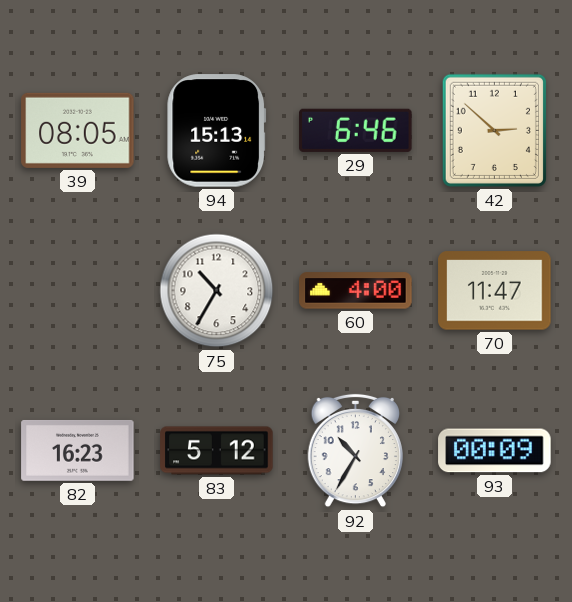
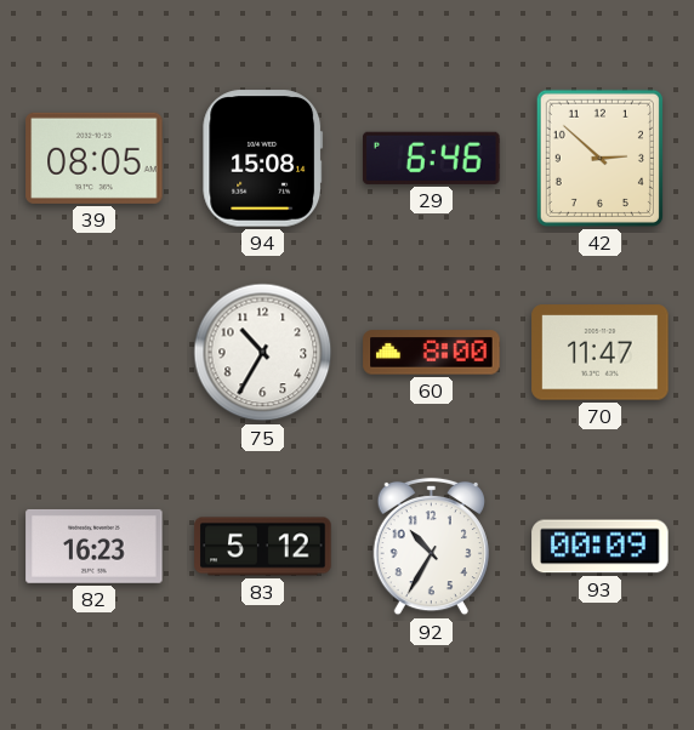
94: 15:13 -> 15:08
60: 4:00 -> 8:00
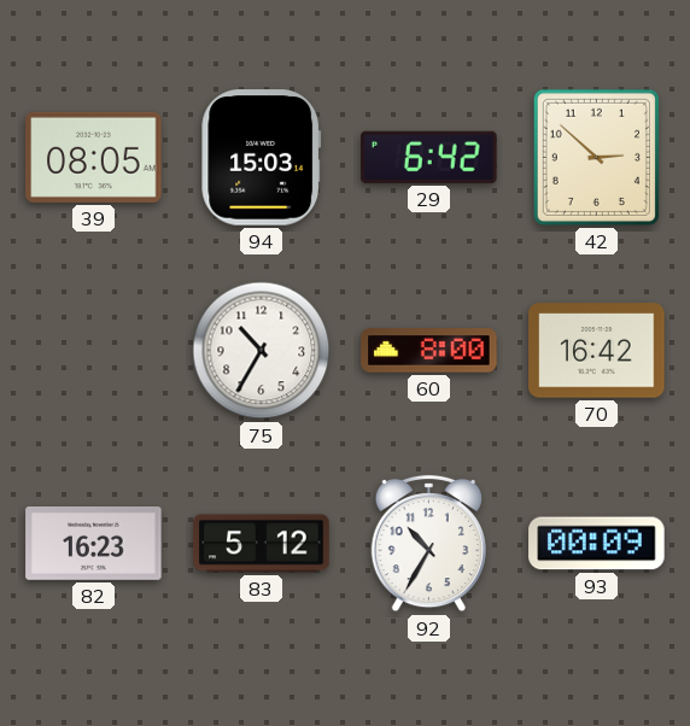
94: 15:08 -> 15:03
29: 6:46 -> 6:42
70: 11:47 -> 16:42
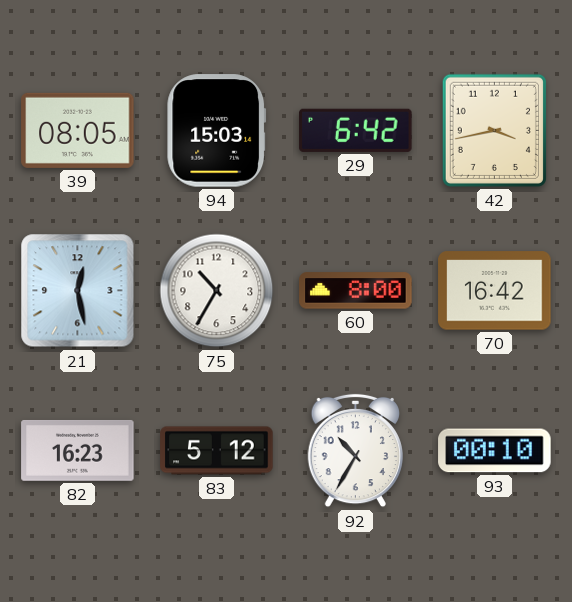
42: 2:52 -> 3:43
21: none -> 12:28
93: 00:09 -> 00:10
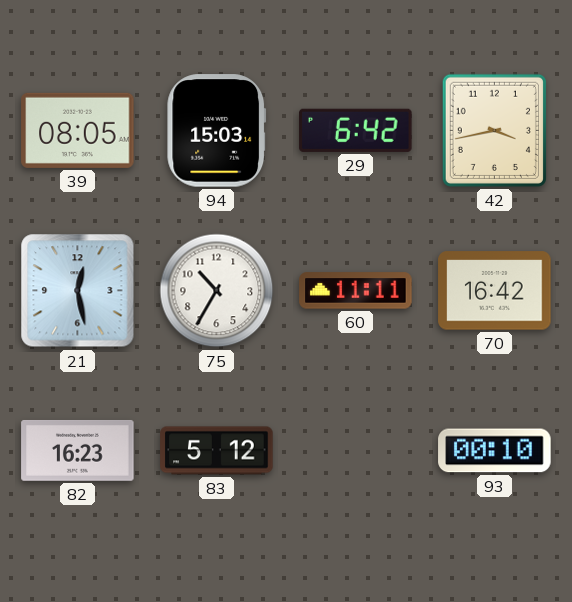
60: 8:00 -> 11:11
92: 10:35 -> none
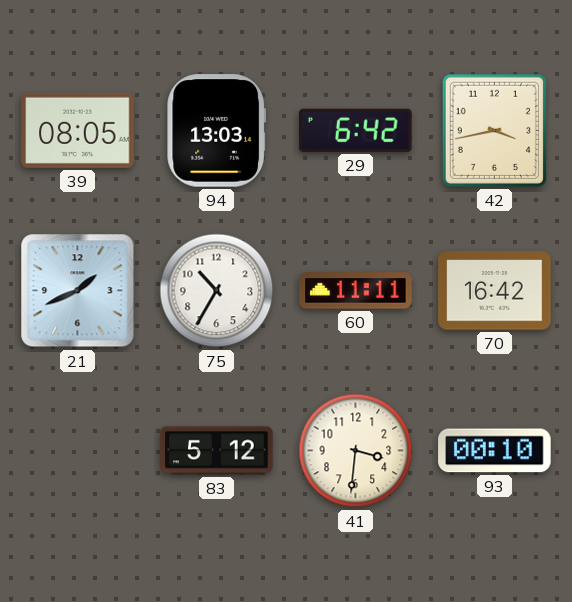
94: 15:03 -> 13:03
21: 12:28 -> 1:41
82: 16:23 -> none
41: none -> 3:31
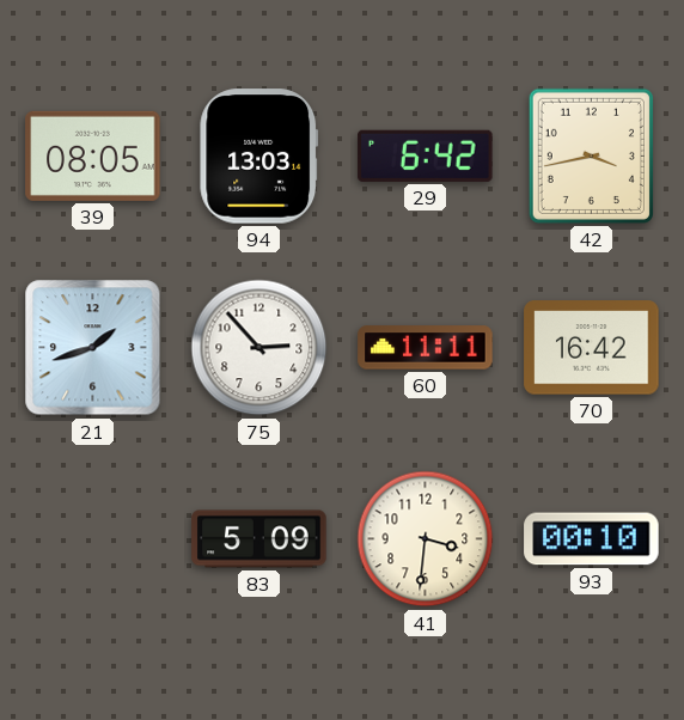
21: 1:41 -> 1:42
75: 10:35 -> 2:53
83: 5:12 -> 5:09
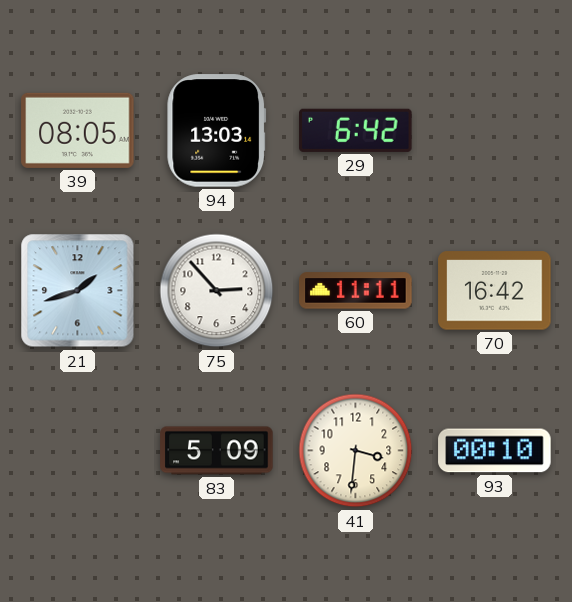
42: 3:43 -> none
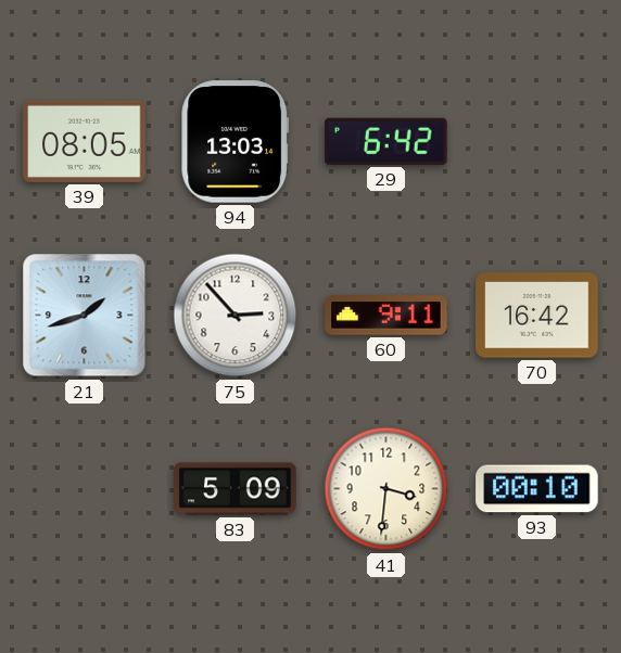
60: 11:11 -> 9:11
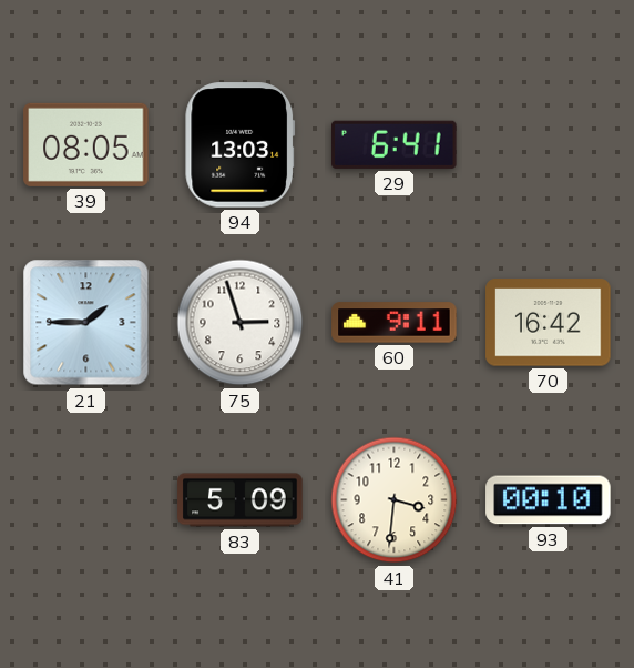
29: 6:42 -> 6:41
21: 1:42 -> 1:45
75: 2:53 -> 2:57
